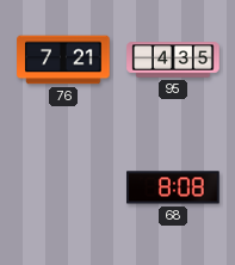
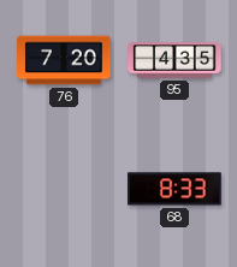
76: 7:21 -> 7:20
68: 8:08 -> 8:33
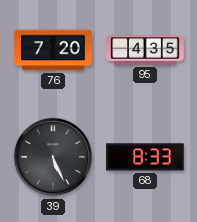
39: none -> 5:26
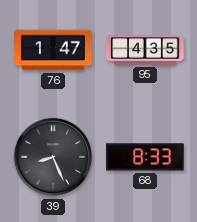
76: 7:20 -> 1:47
39: 5:26 -> 8:26
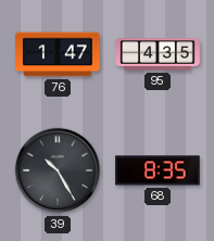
39: 8:26 -> 10:25
68: 8:33 -> 8:35
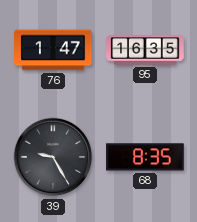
95: 4:35 -> 16:35
39: 10:25 -> 9:25
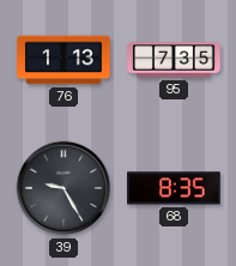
76: 1:47 -> 1:13
95: 16:35 -> 7:35
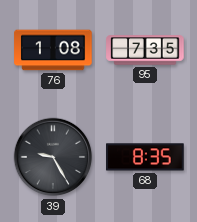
76: 1:13 -> 1:08
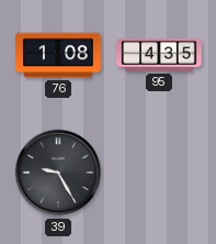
95: 7:35 -> 4:35
68: 8:35 -> none
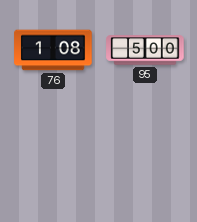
95: 4:35 -> 5:00
39: 9:25 -> none
